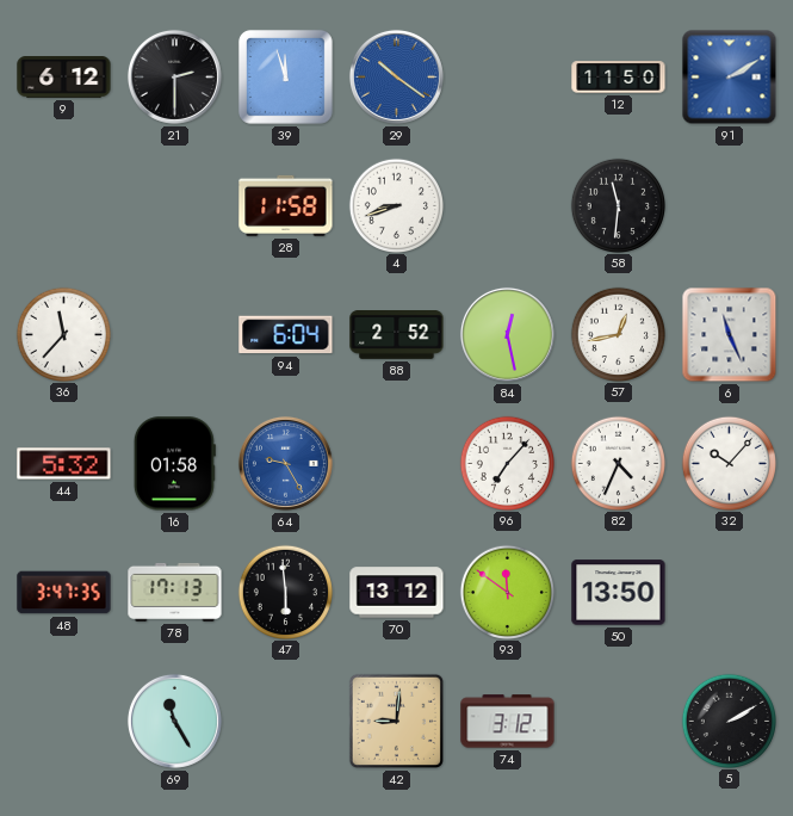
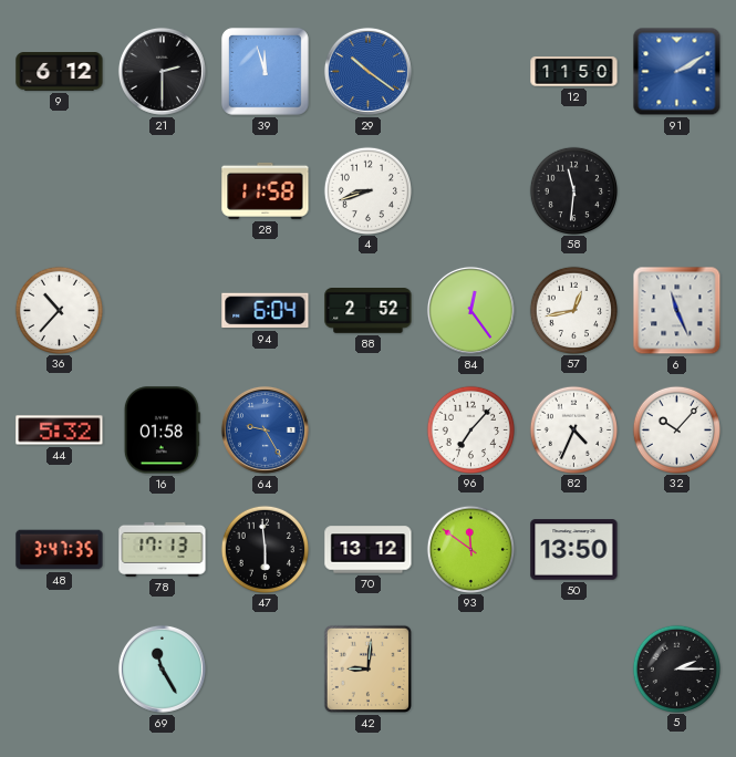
36: 11:37 -> 10:37
84: 12:28 -> 12:24
74: 3:12 -> none
5: 2:10 -> 2:15
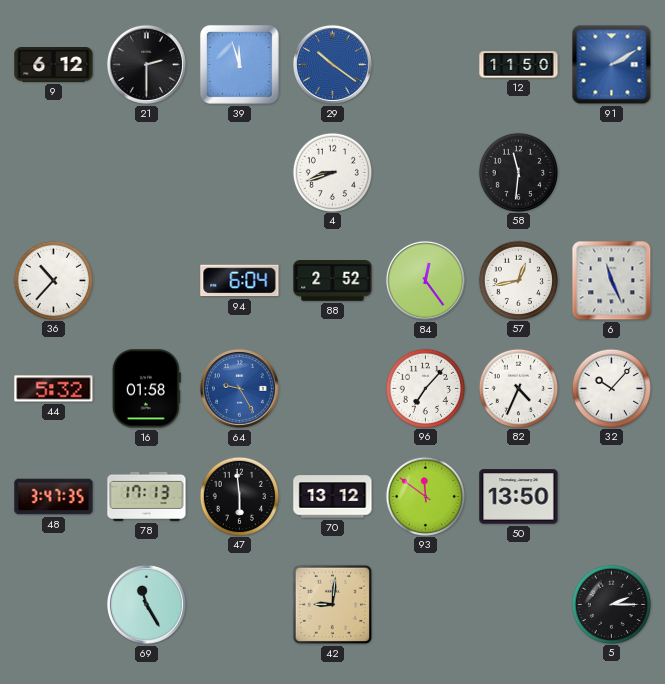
28: 11:58 -> none
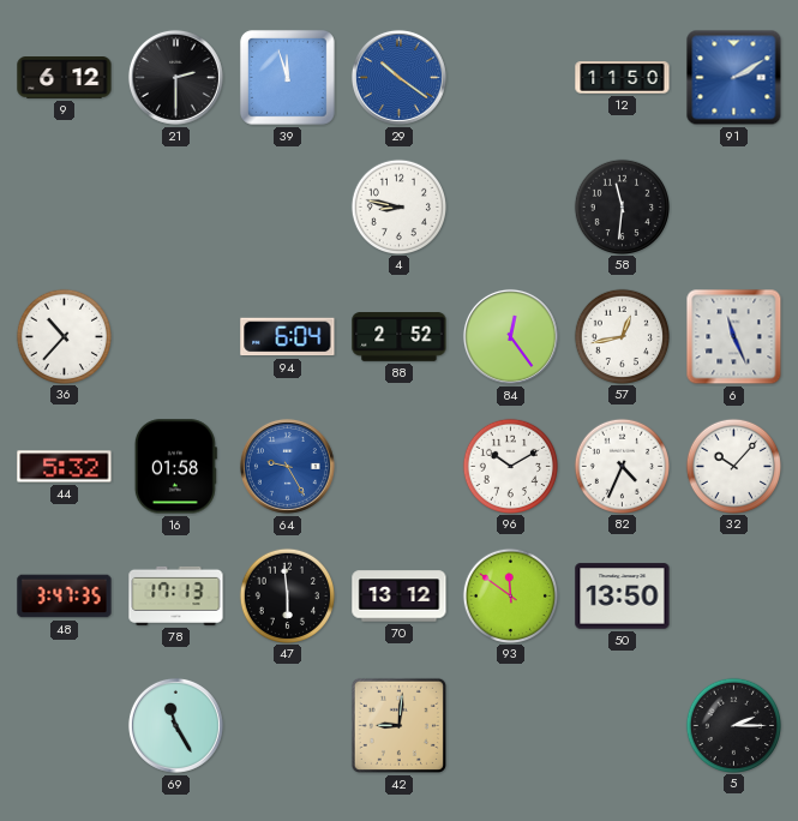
4: 8:42 -> 8:47
96: 7:07 -> 10:10
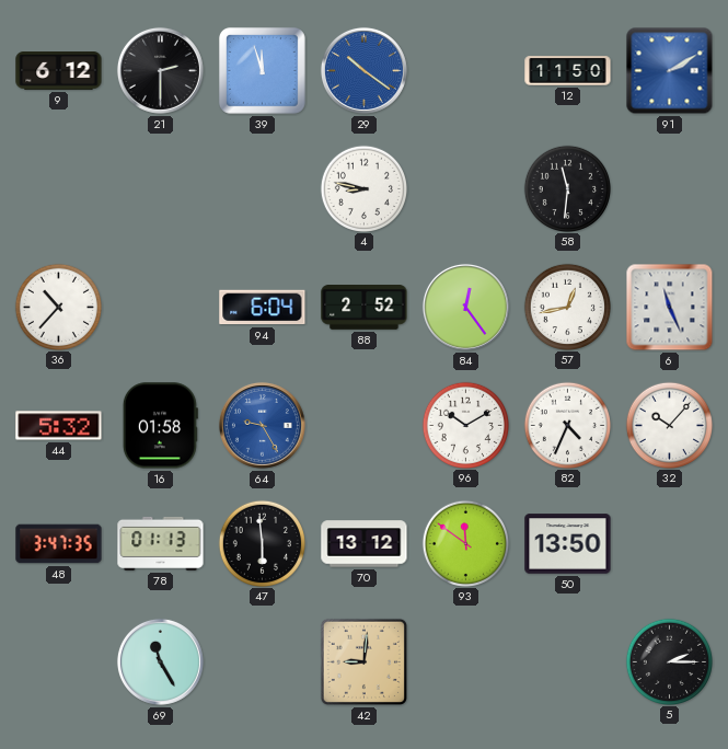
78: 17:13 -> 01:13
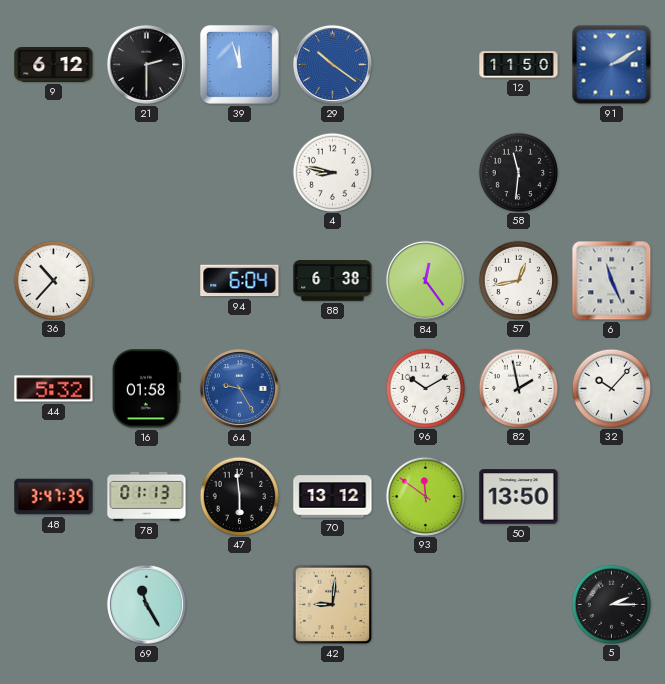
88: 2:52 -> 6:38
82: 4:34 -> 1:58
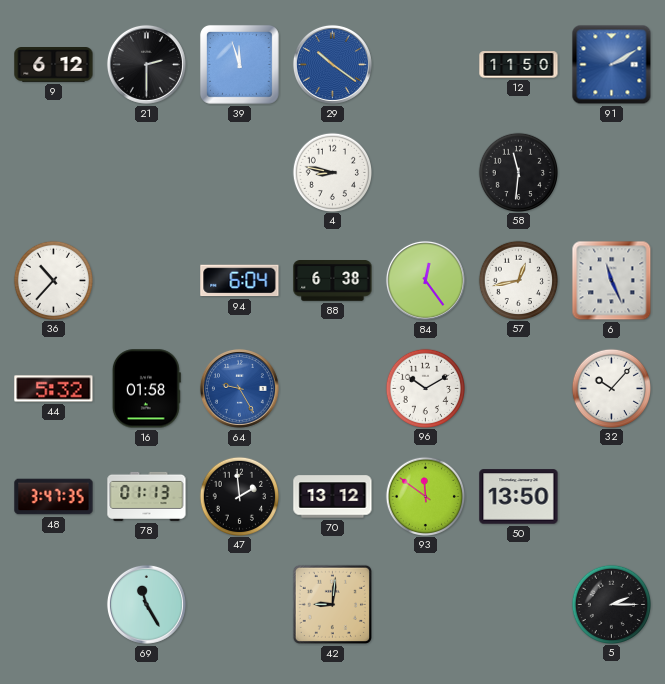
82: 1:58 -> none
47: 5:59 -> 1:59
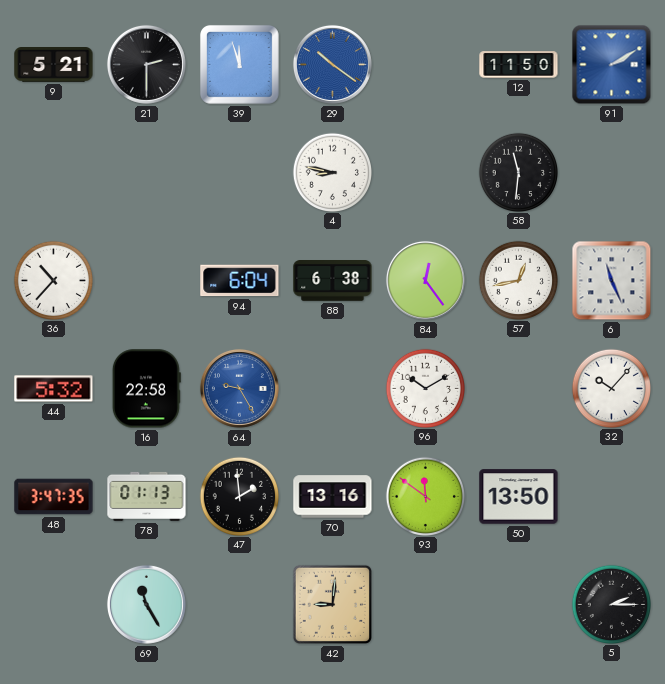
9: 6:12 -> 5:21
16: 01:58 -> 22:58
70: 13:12 -> 13:16
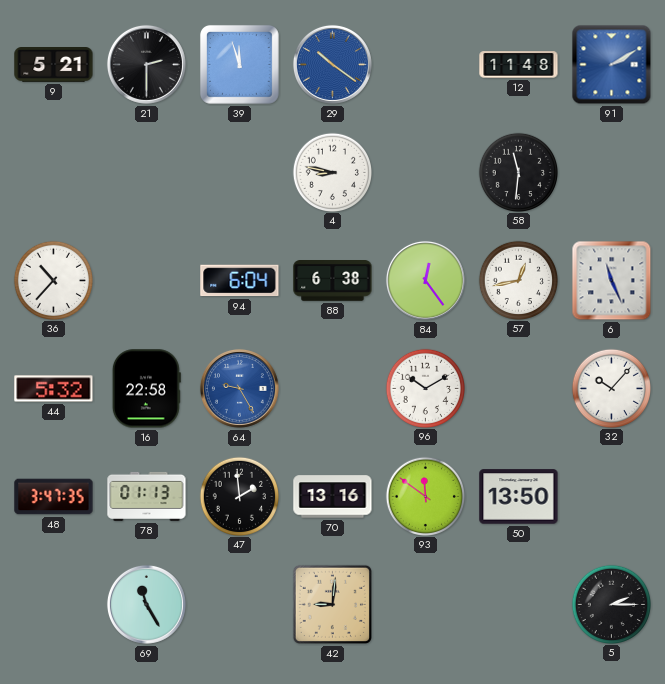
12: 11:50 -> 11:48
